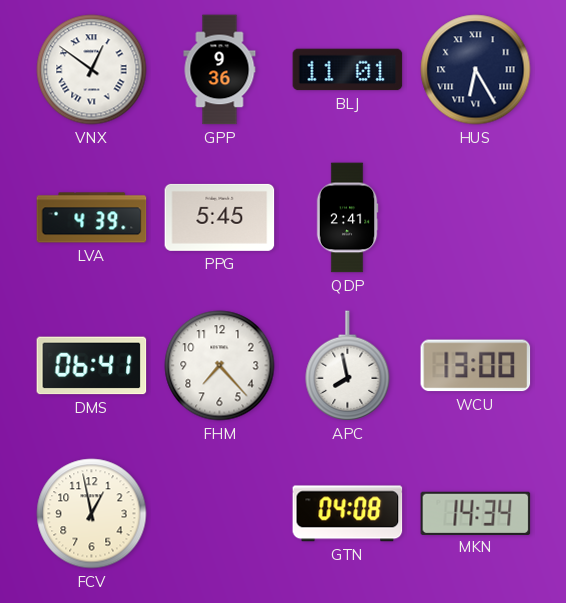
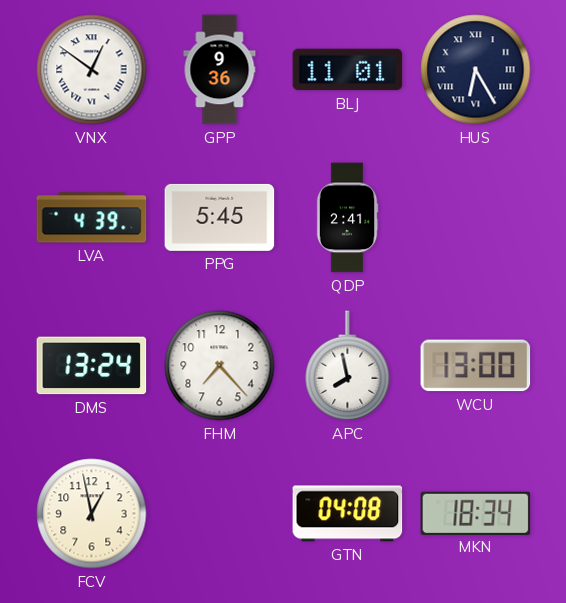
DMS: 06:41 -> 13:24
MKN: 14:34 -> 18:34
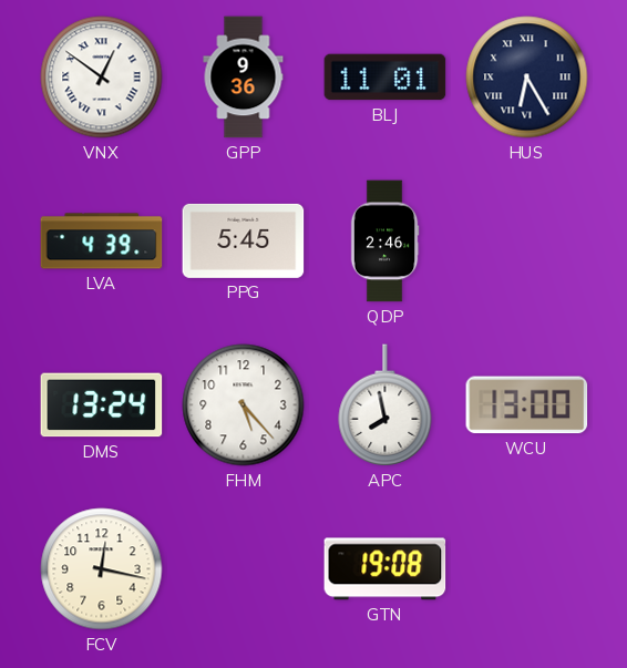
QDP: 2:41 -> 2:46
FHM: 7:23 -> 5:23
FCV: 12:58 -> 12:17
GTN: 04:08 -> 19:08
MKN: 18:34 -> none
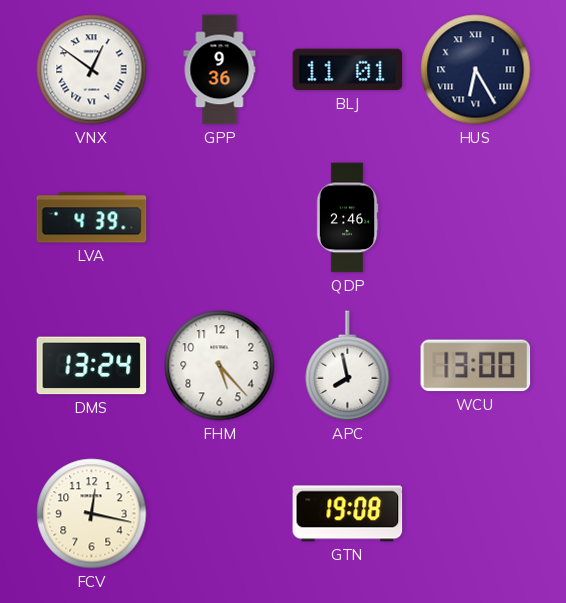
PPG: 5:45 -> none
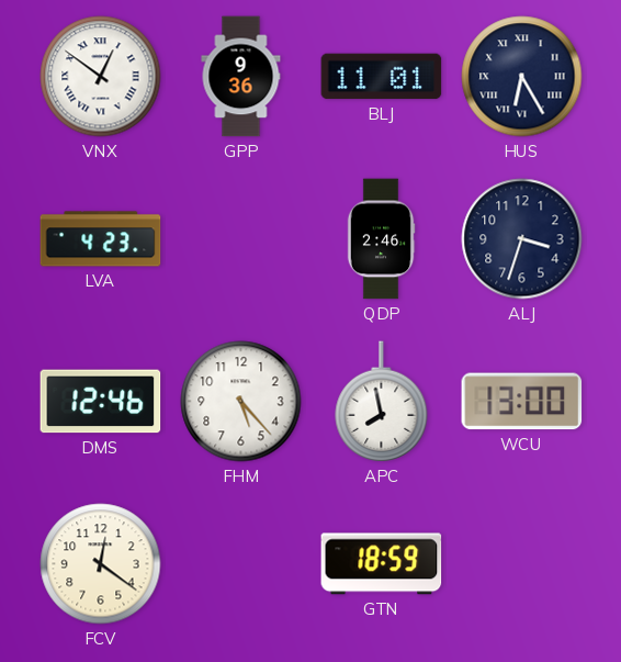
LVA: 4:39 -> 4:23
ALJ: none -> 3:33
DMS: 13:24 -> 12:46
FCV: 12:17 -> 12:21
GTN: 19:08 -> 18:59
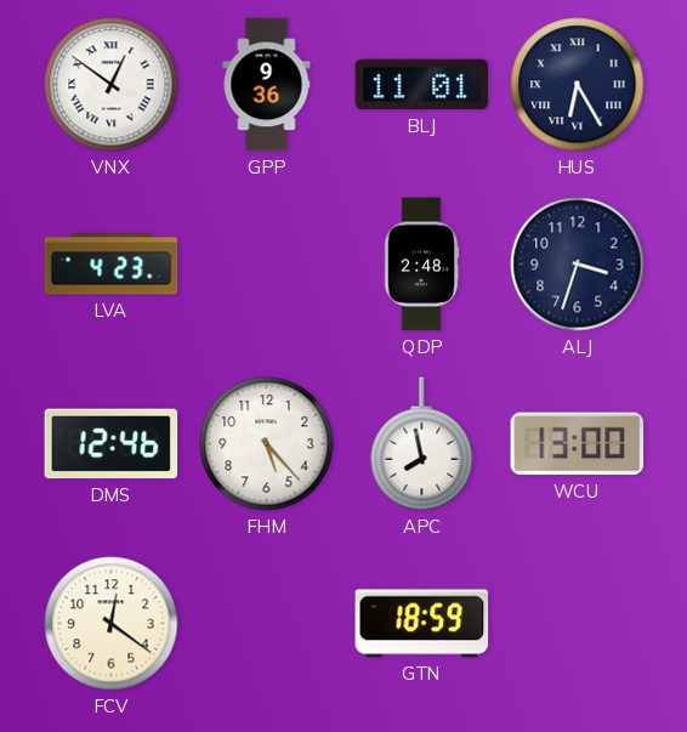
QDP: 2:46 -> 2:48
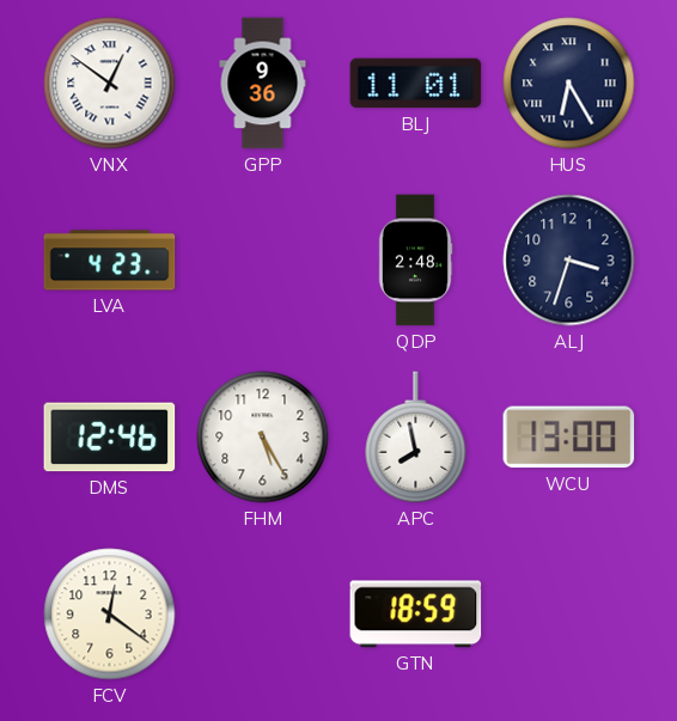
FHM: 5:23 -> 5:25
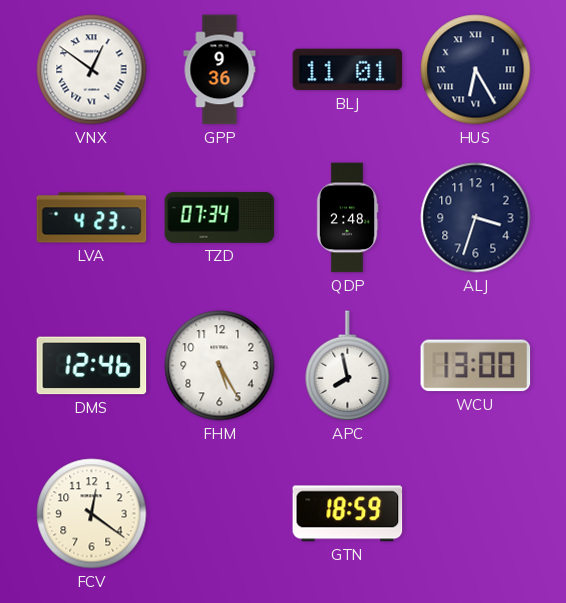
TZD: none -> 07:34
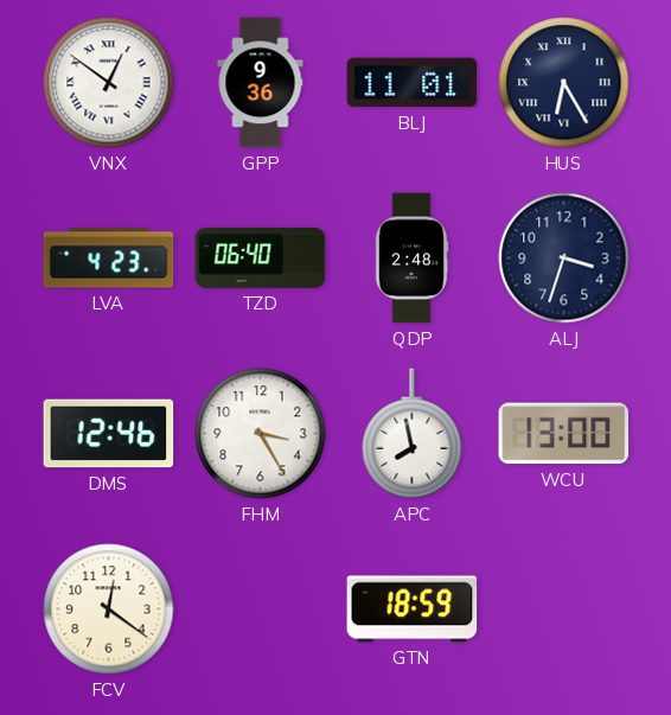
TZD: 07:34 -> 06:40
FHM: 5:25 -> 3:25
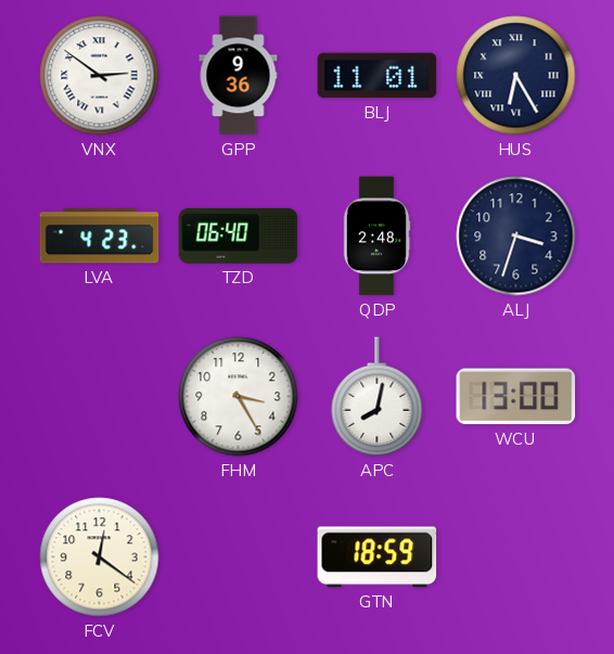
VNX: 12:51 -> 2:51
DMS: 12:46 -> none
APC: 7:58 -> 8:02
